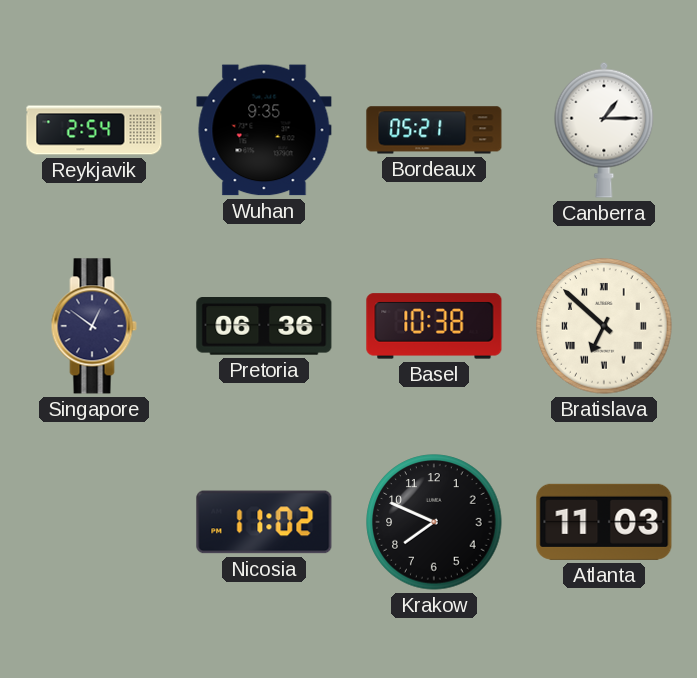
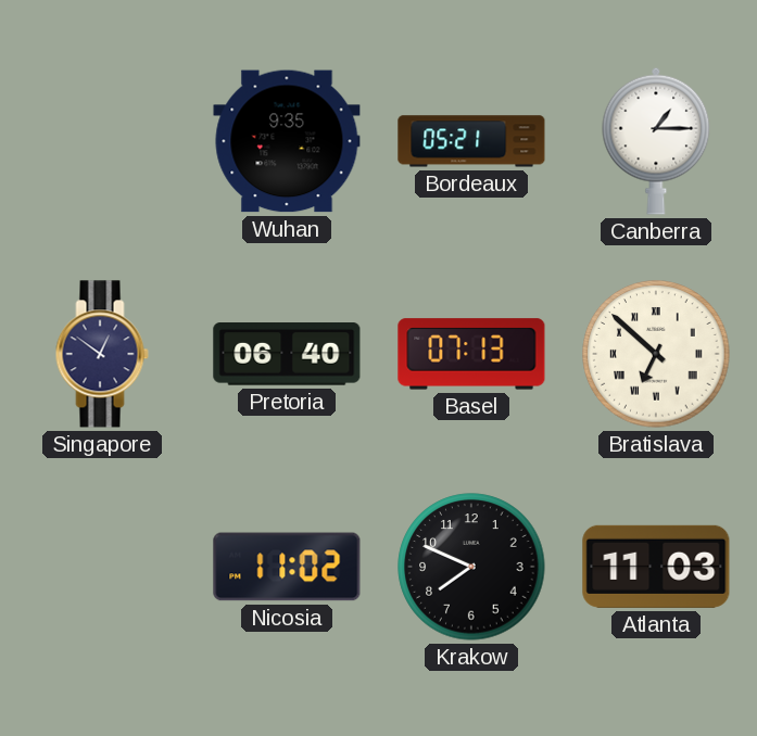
Reykjavik: 2:54 -> none
Pretoria: 06:36 -> 06:40
Basel: 10:38 -> 07:13
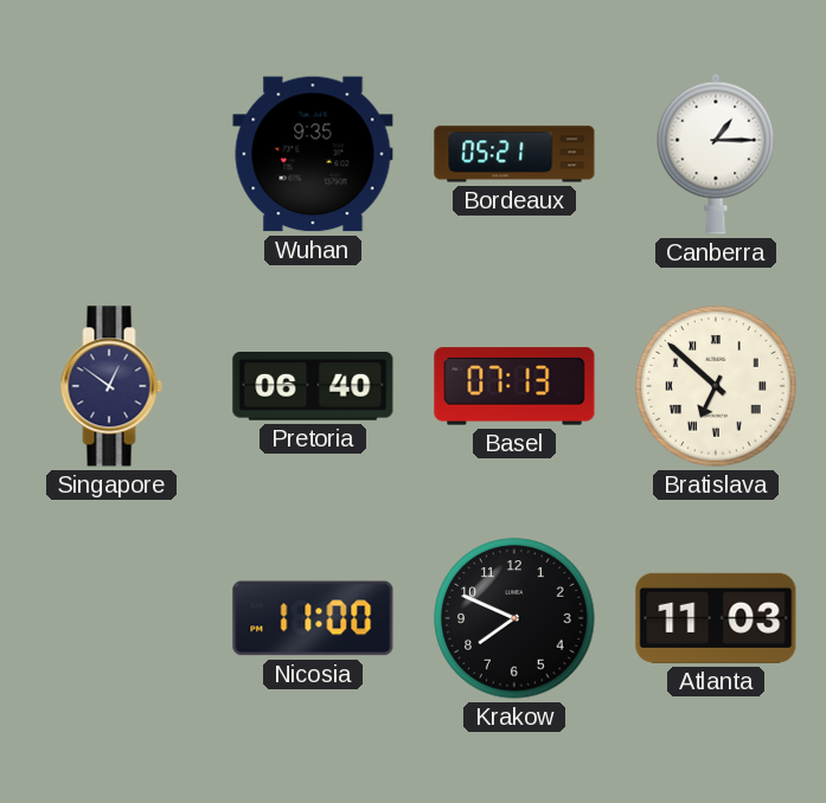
Nicosia: 11:02 -> 11:00
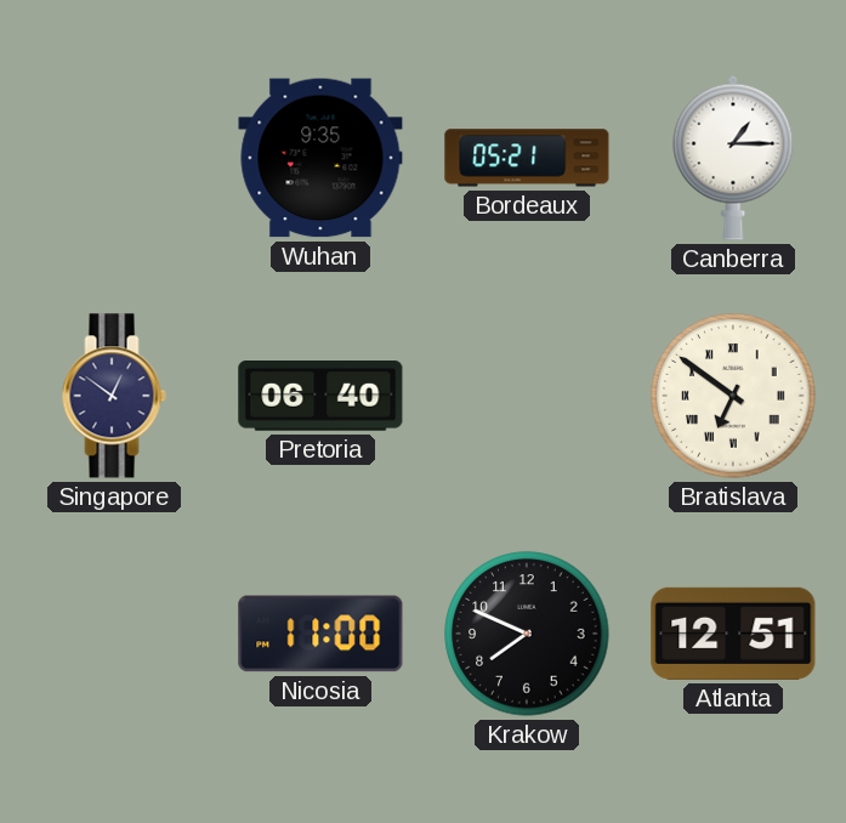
Basel: 07:13 -> none
Bratislava: 6:52 -> 6:51
Atlanta: 11:03 -> 12:51
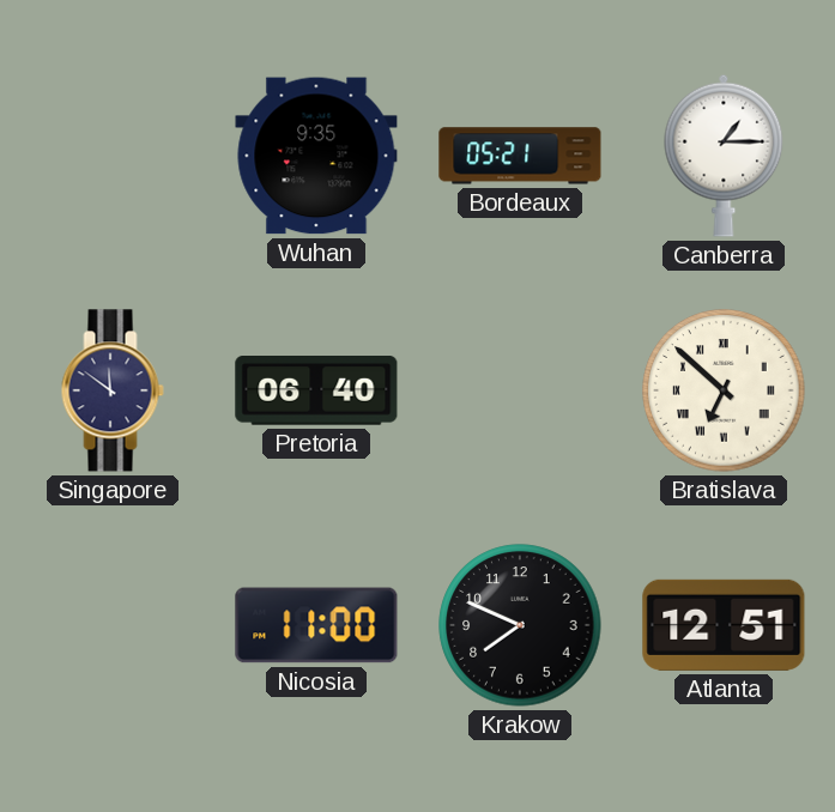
Singapore: 12:51 -> 11:51
Bratislava: 6:51 -> 6:52
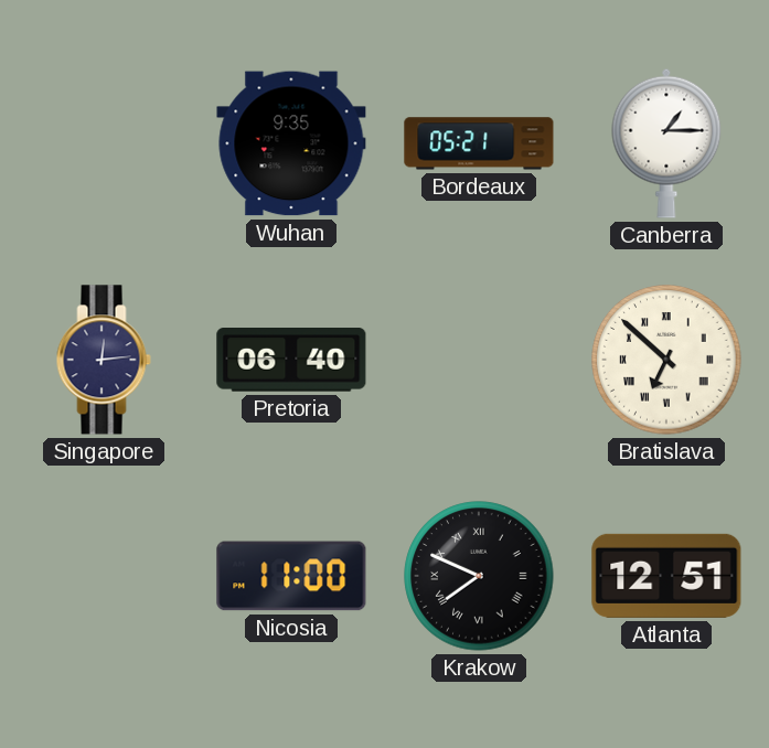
Singapore: 11:51 -> 12:14
Krakow numerals: Arabic -> Roman
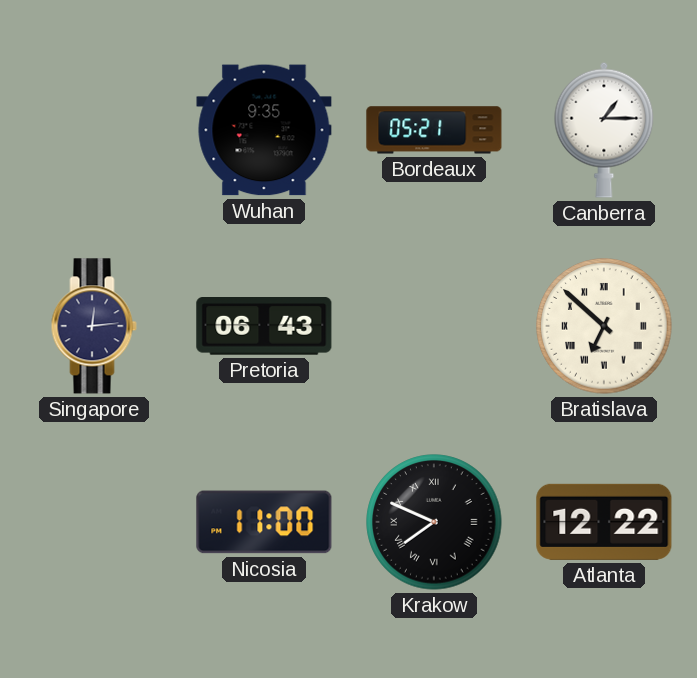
Pretoria: 06:40 -> 06:43
Atlanta: 12:51 -> 12:22
